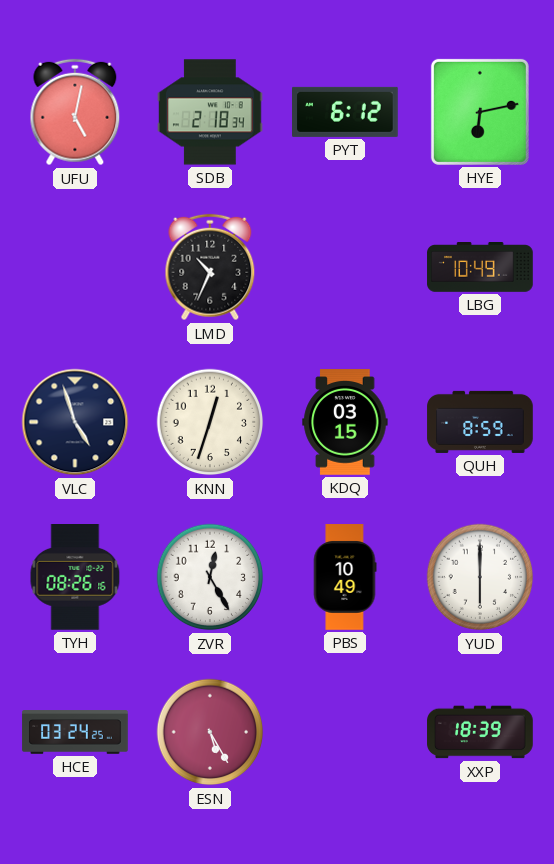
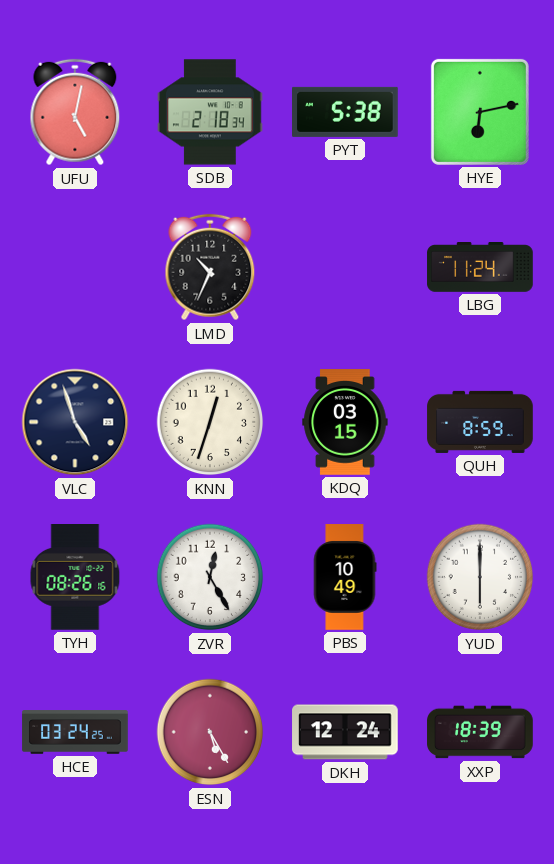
PYT: 6:12 -> 5:38
LBG: 10:49 -> 11:24
DKH: none -> 12:24
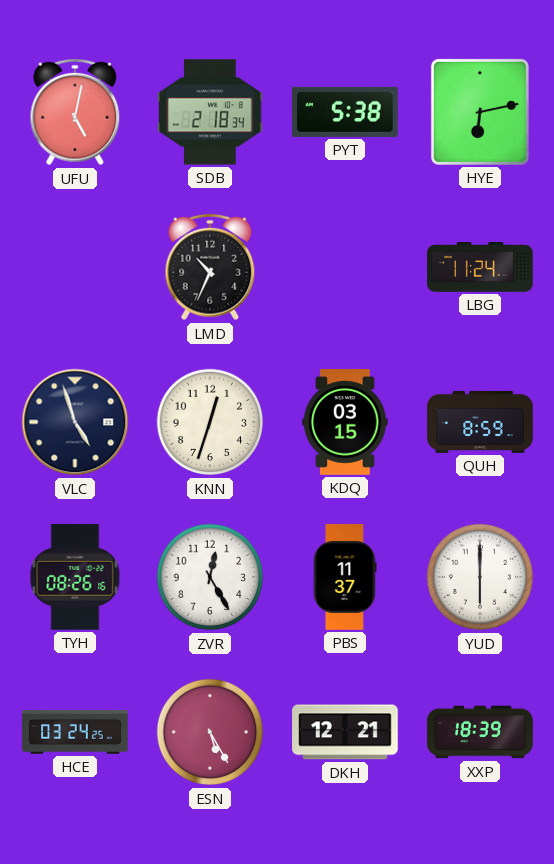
PBS: 10:49 -> 11:37
DKH: 12:24 -> 12:21
